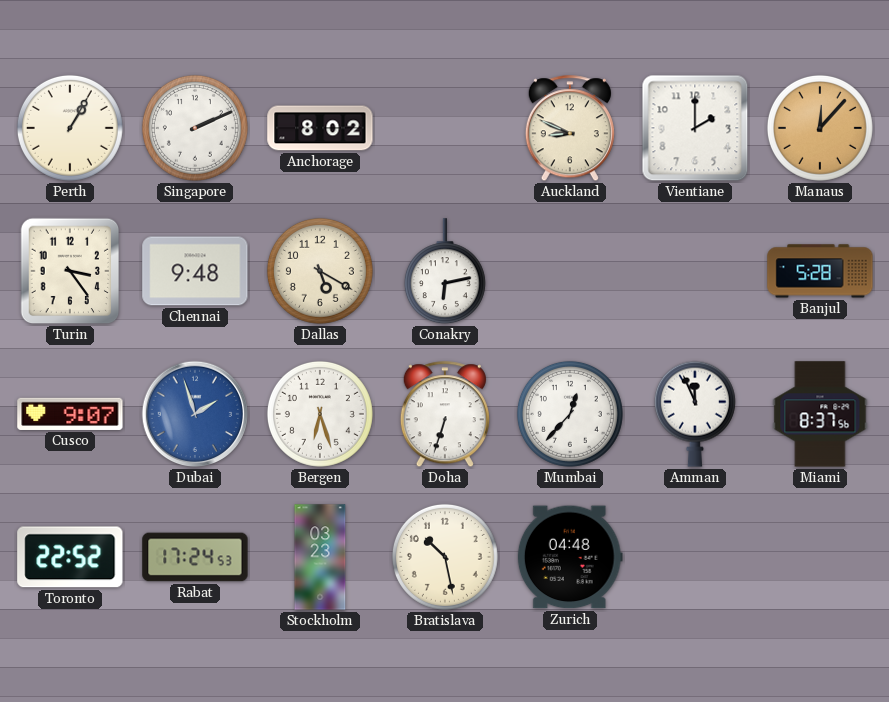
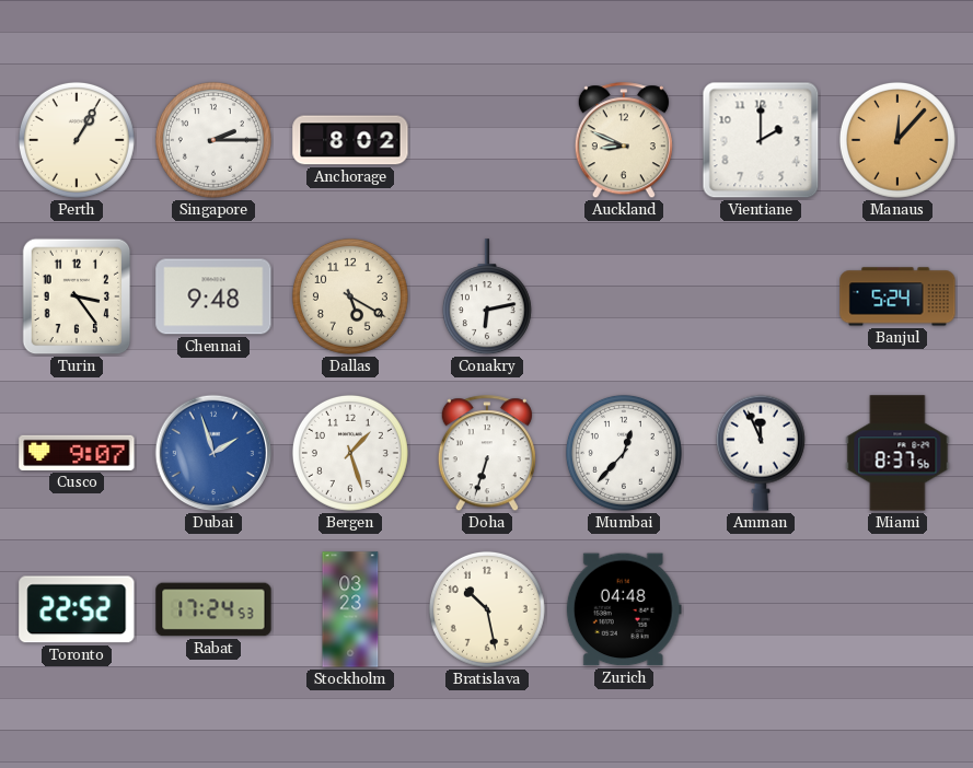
Singapore: 2:11 -> 2:15
Banjul: 5:28 -> 5:24
Bergen: 6:27 -> 1:27
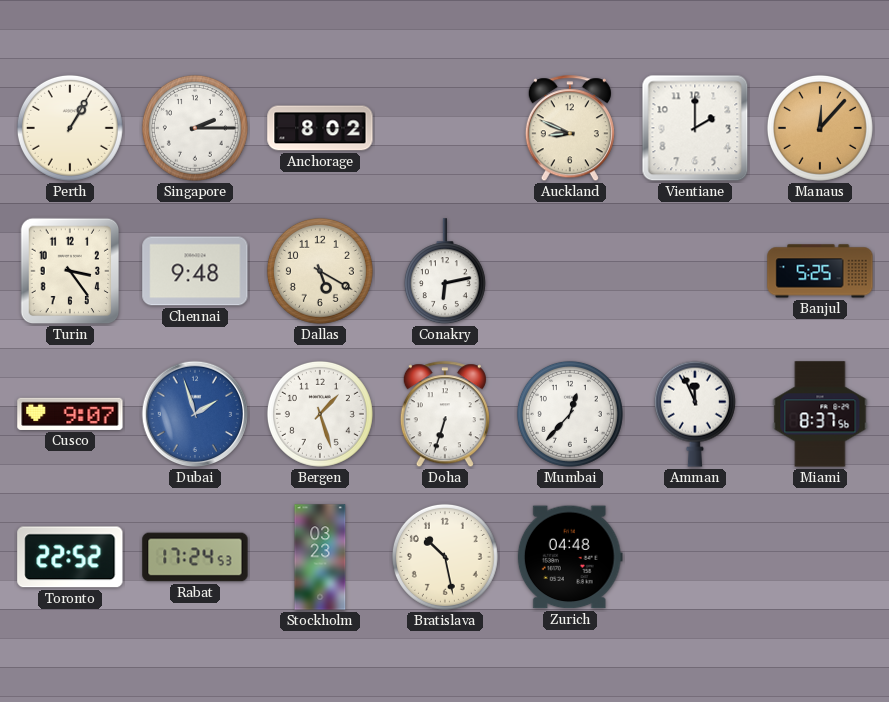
Banjul: 5:24 -> 5:25
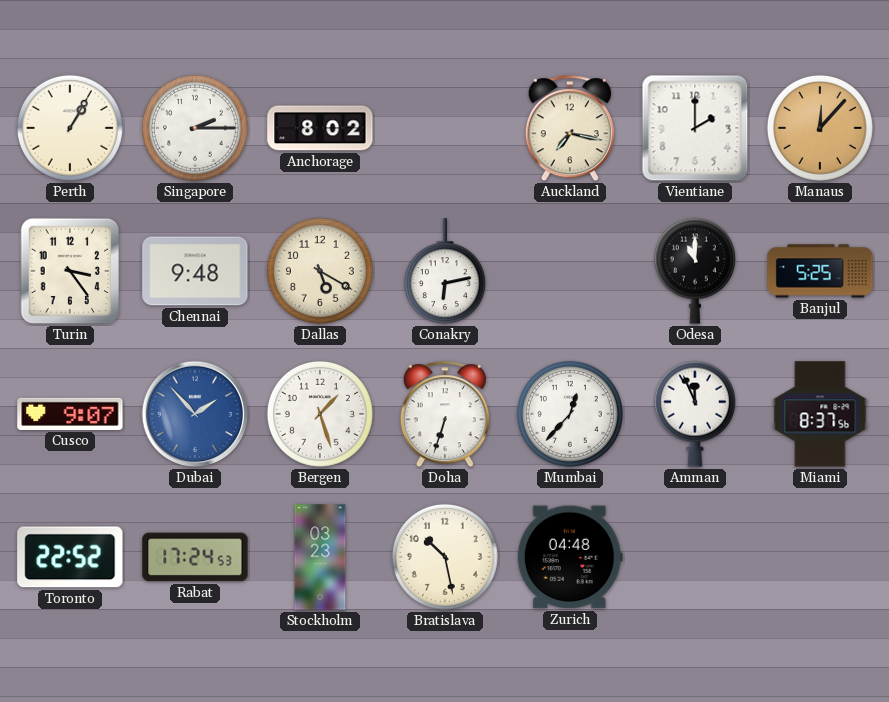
Auckland: 8:49 -> 7:17
Odesa: none -> 11:00
Dubai: 1:57 -> 1:53
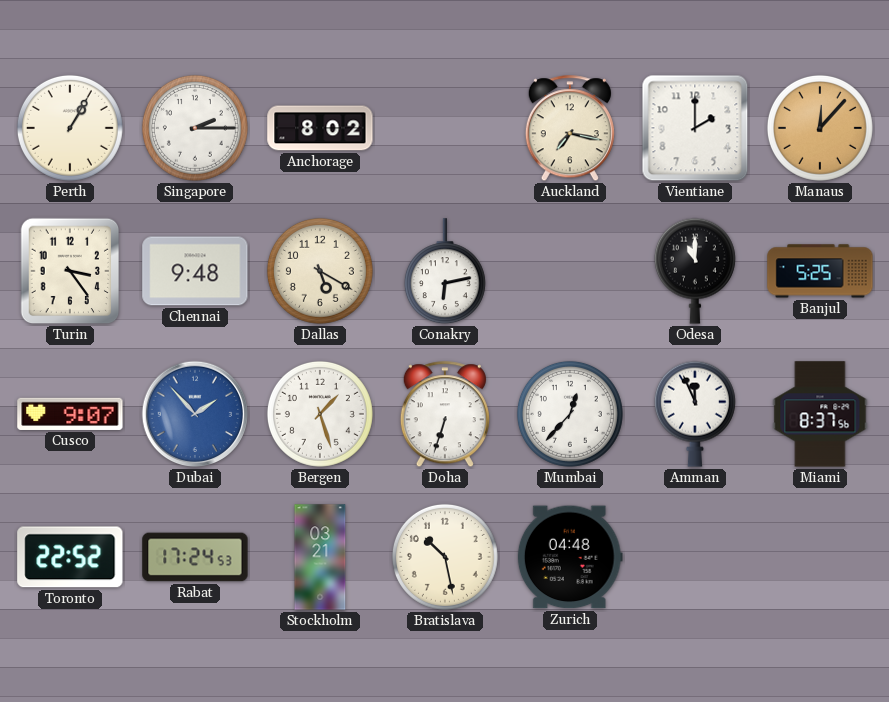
Stockholm: 03:23 -> 03:21
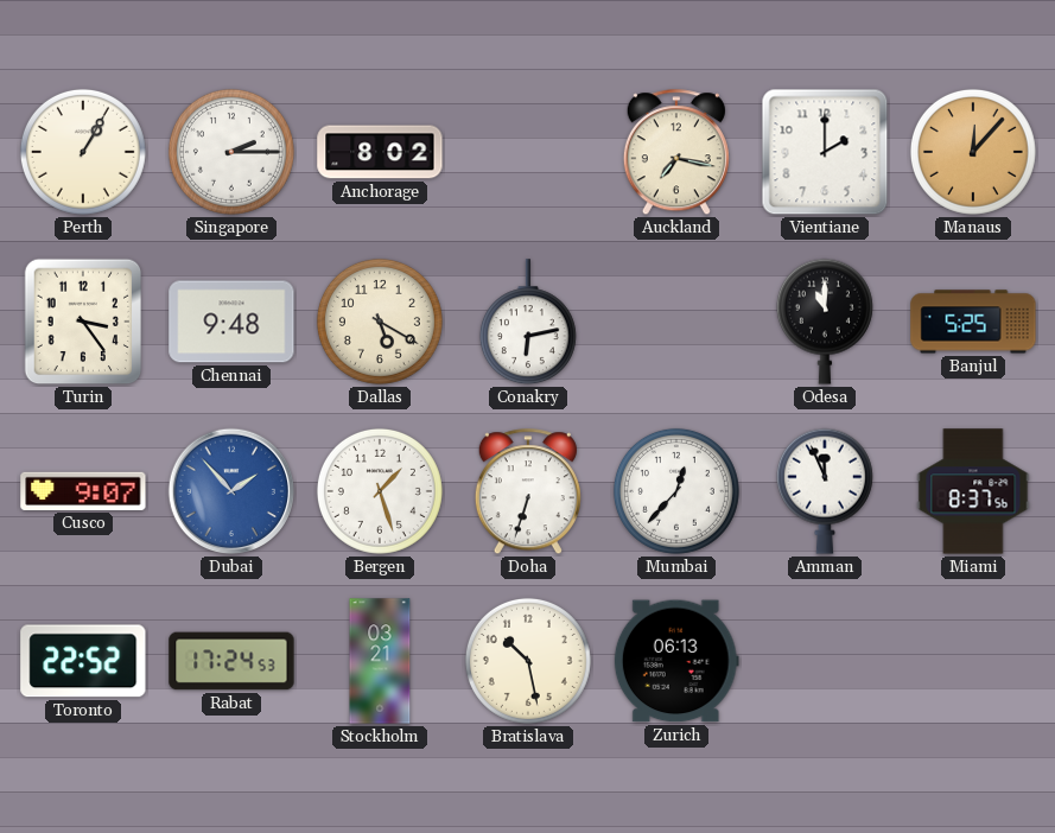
Zurich: 04:48 -> 06:13
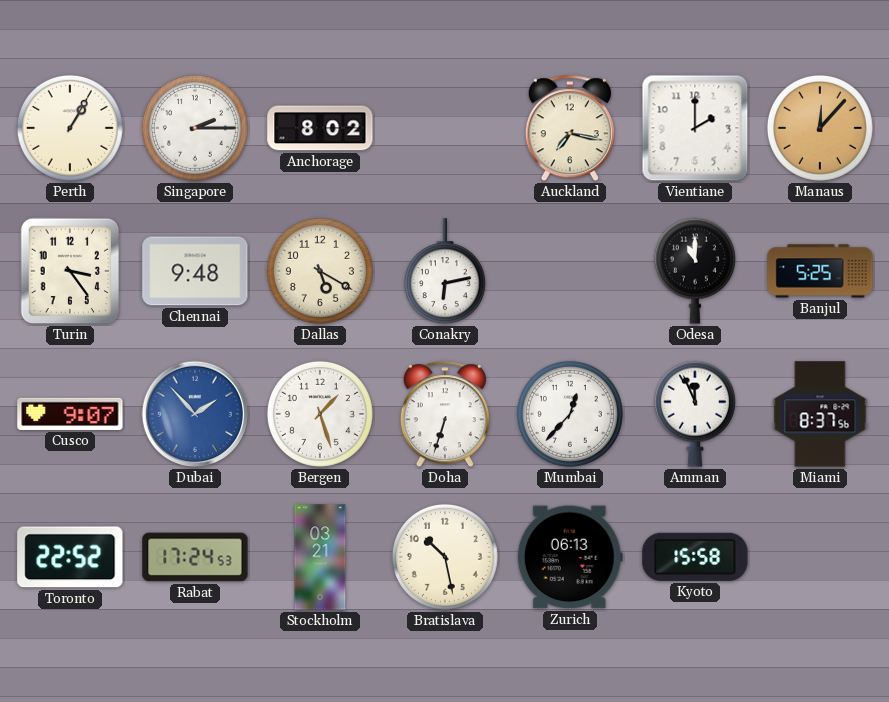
Kyoto: none -> 15:58
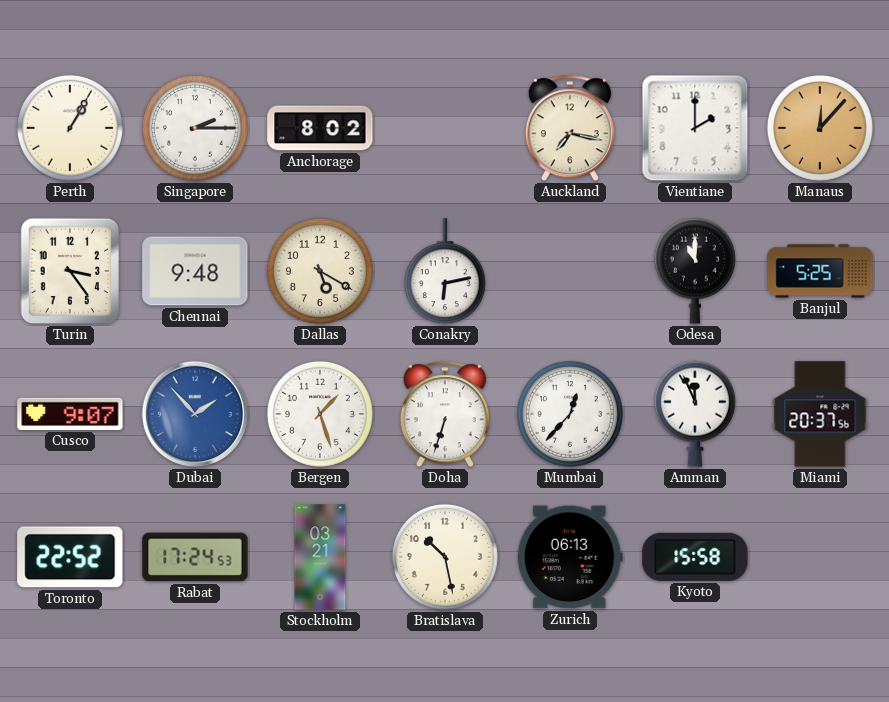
Miami: 8:37 -> 20:37
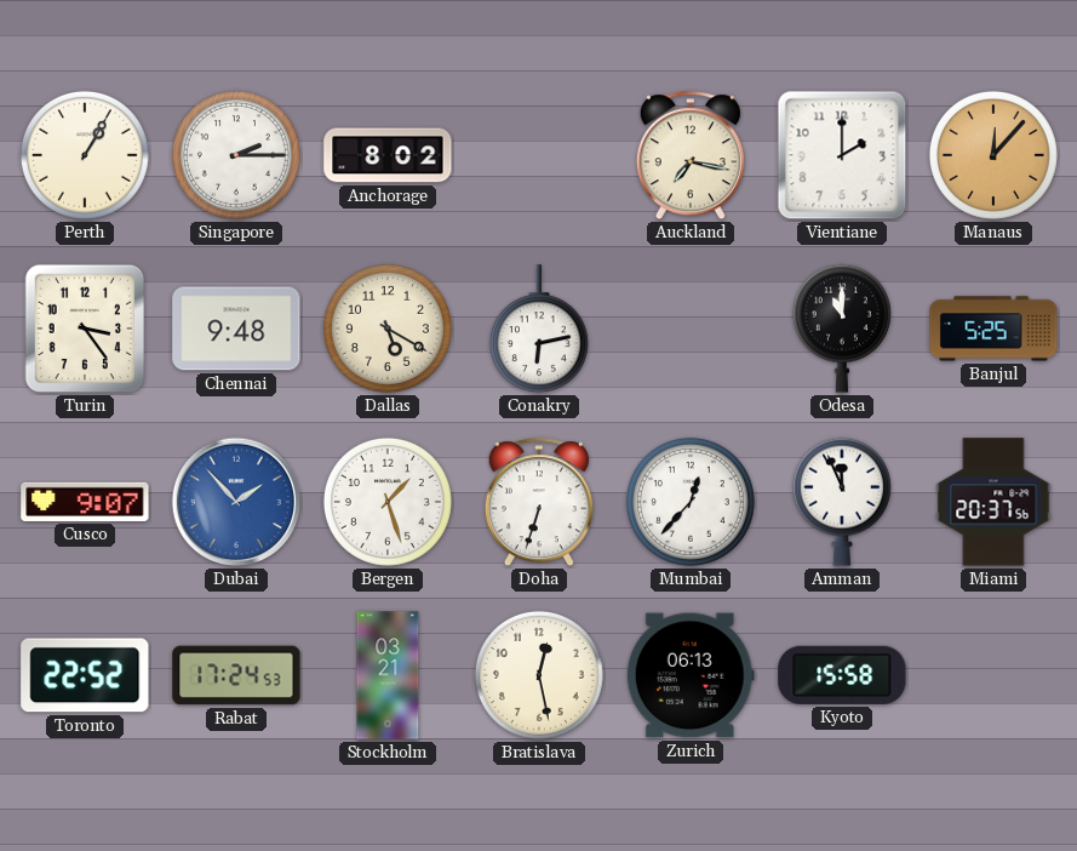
Bratislava: 10:28 -> 12:28
